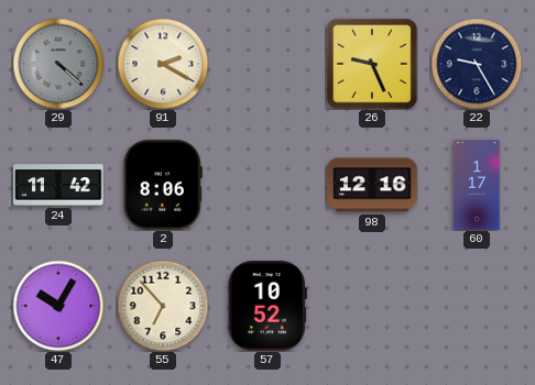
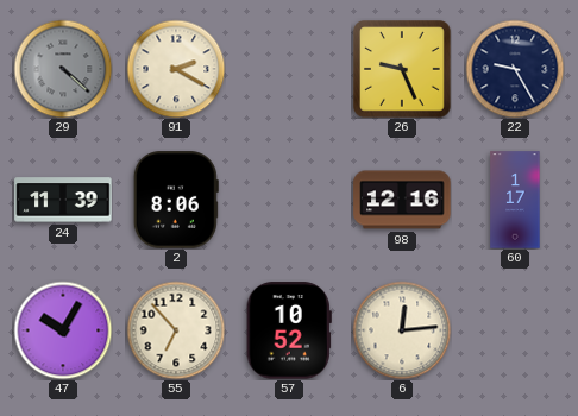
24: 11:42 -> 11:39
6: none -> 12:14
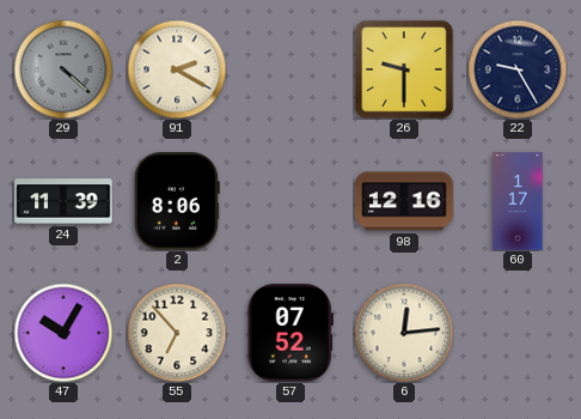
26: 9:26 -> 9:30
57: 10:52 -> 07:52
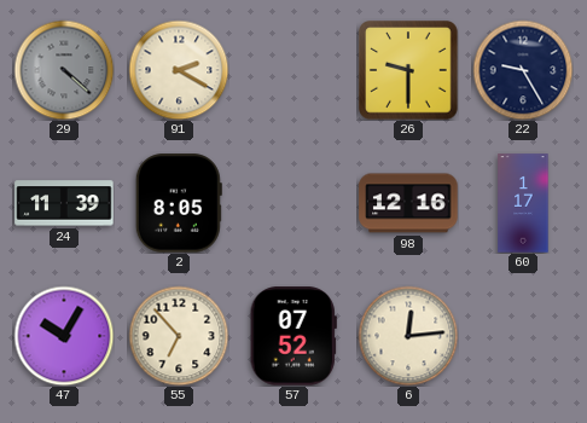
2: 8:06 -> 8:05
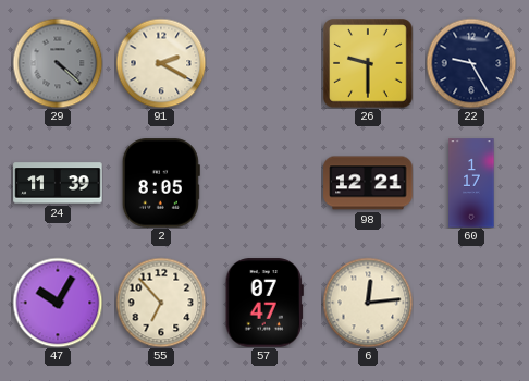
98: 12:16 -> 12:21
57: 07:52 -> 07:47
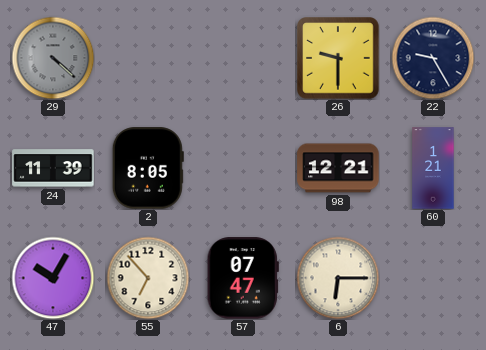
91: 2:20 -> none
60: 1:17 -> 1:21
6: 12:14 -> 6:15
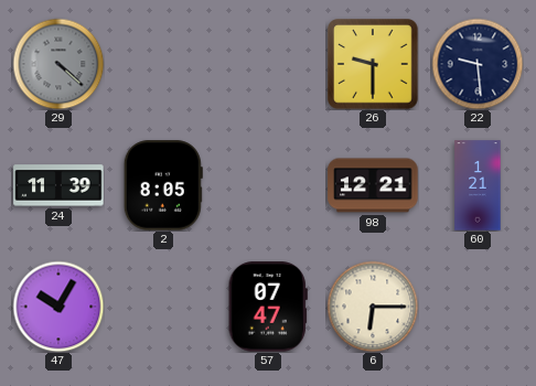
22: 9:25 -> 9:29
55: 6:53 -> none
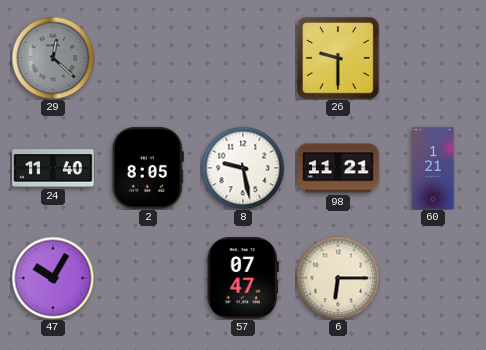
29: 4:22 -> 12:22
22: 9:29 -> none
24: 11:39 -> 11:40
8: none -> 9:28
98: 12:21 -> 11:21
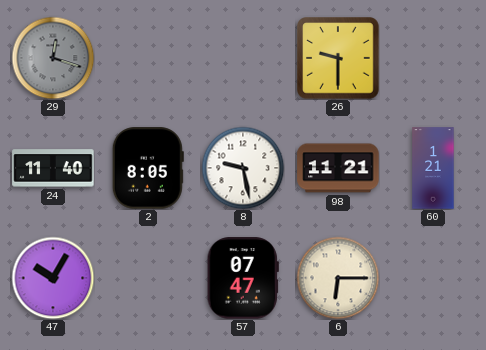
29: 12:22 -> 12:18
